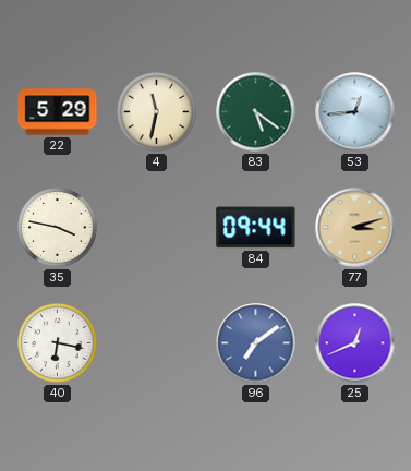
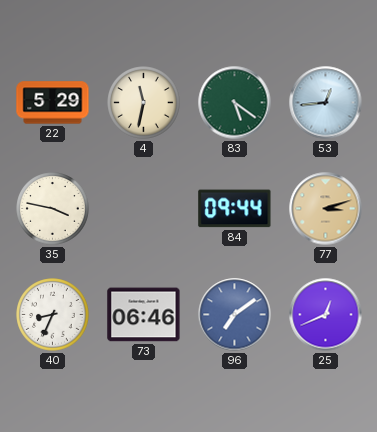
40: 6:17 -> 8:34
73: none -> 06:46
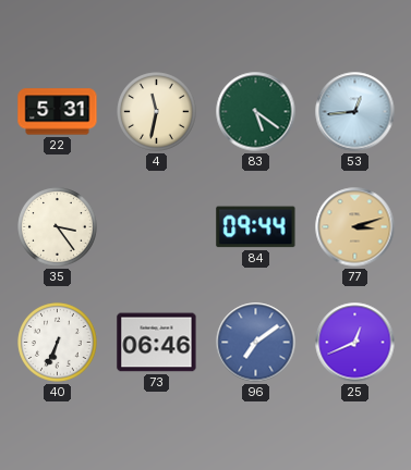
22: 5:29 -> 5:31
35: 3:47 -> 3:24
40: 8:34 -> 6:34
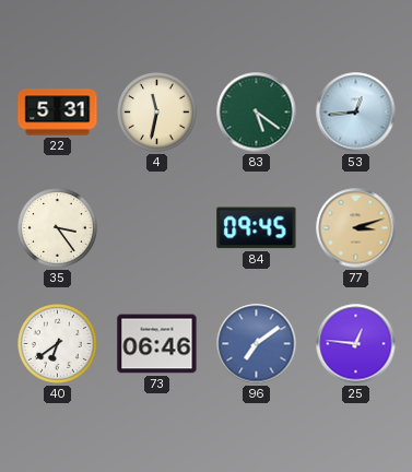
84: 09:44 -> 09:45
40: 6:34 -> 6:39
25: 12:41 -> 12:46
